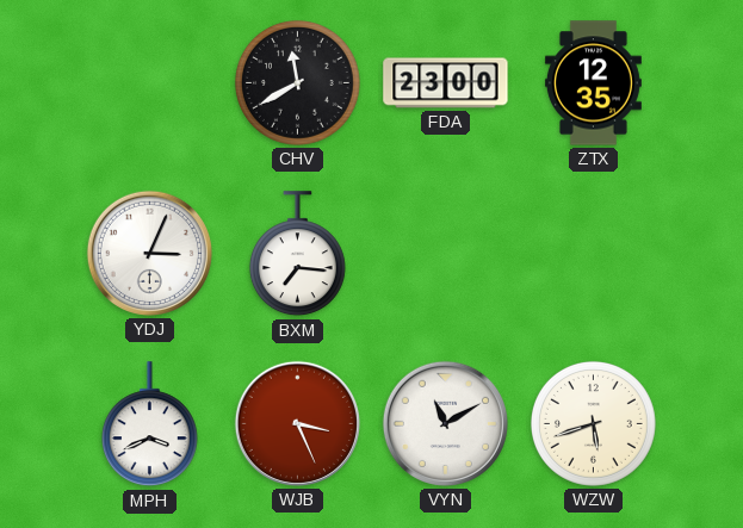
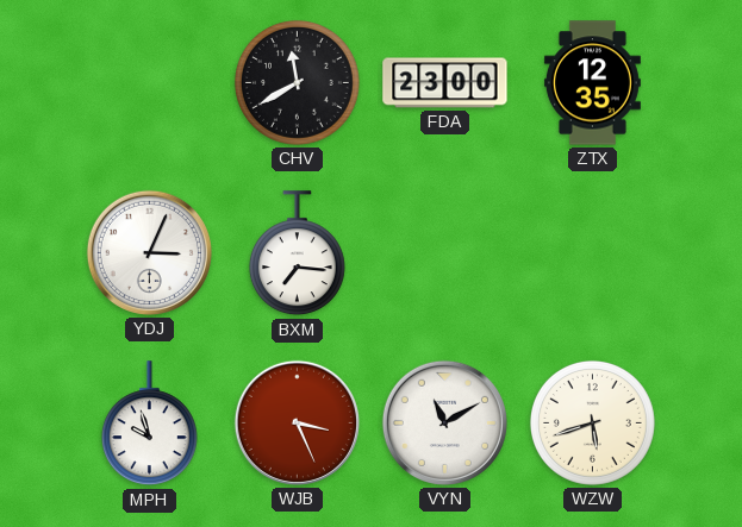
MPH: 3:41 -> 9:57
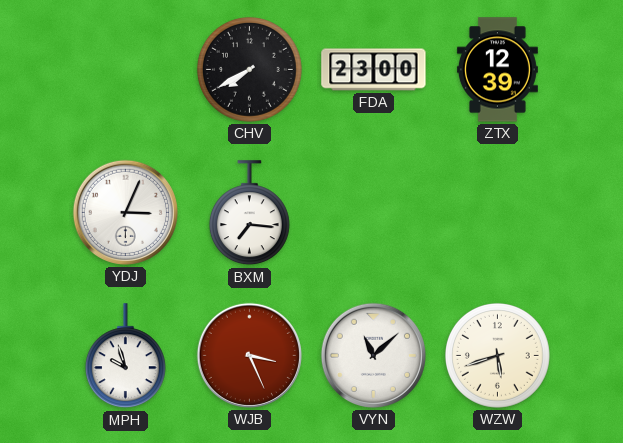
CHV: 11:40 -> 7:40
ZTX: 12:35 -> 12:39
VYN: 11:10 -> 11:08
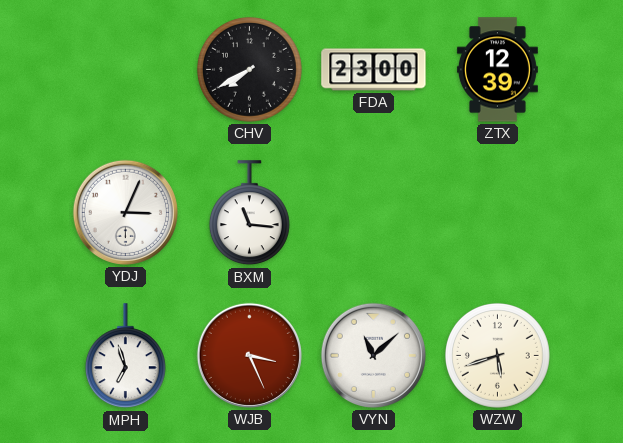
BXM: 7:16 -> 11:16
MPH: 9:57 -> 6:57
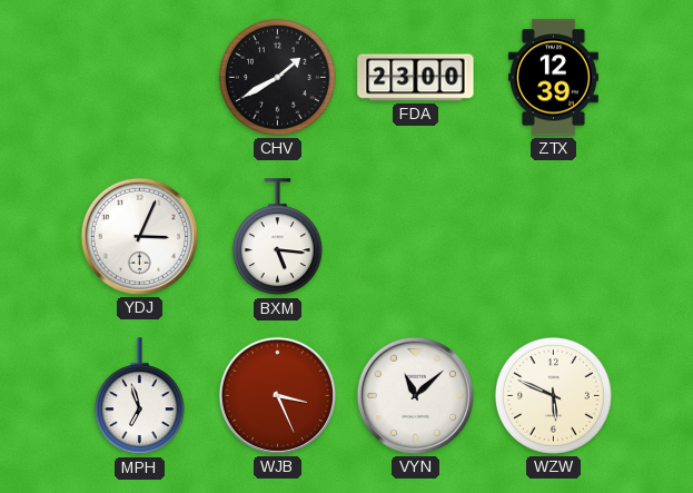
CHV: 7:40 -> 1:40
BXM: 11:16 -> 5:16
WZW: 5:42 -> 5:49
